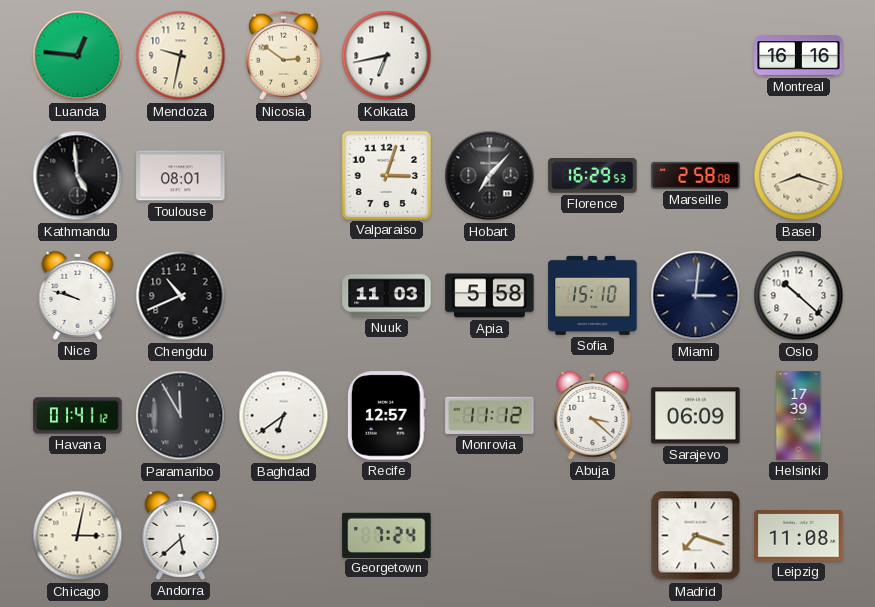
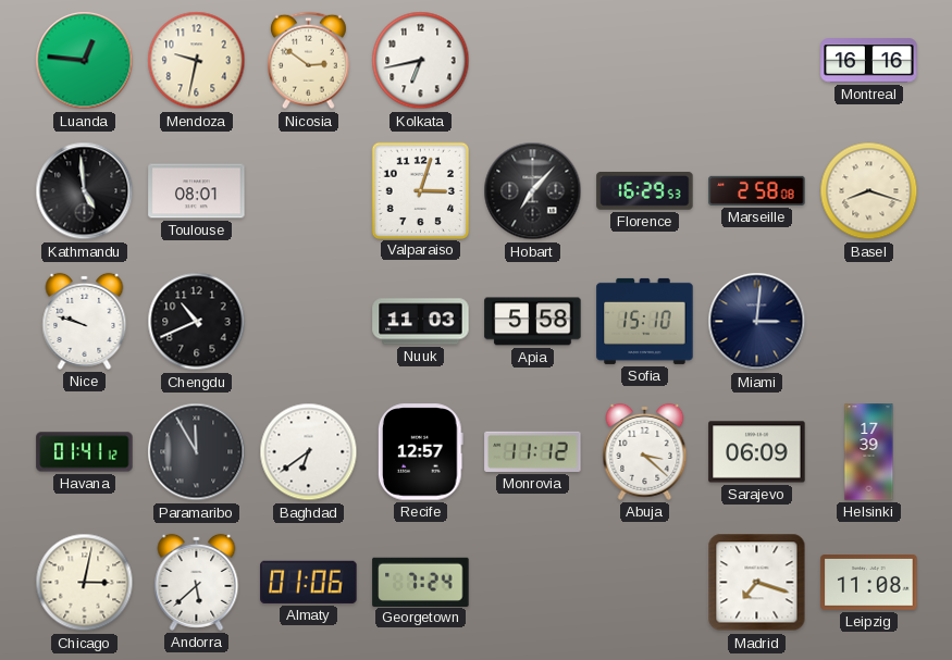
Oslo: 10:22 -> none
Almaty: none -> 01:06
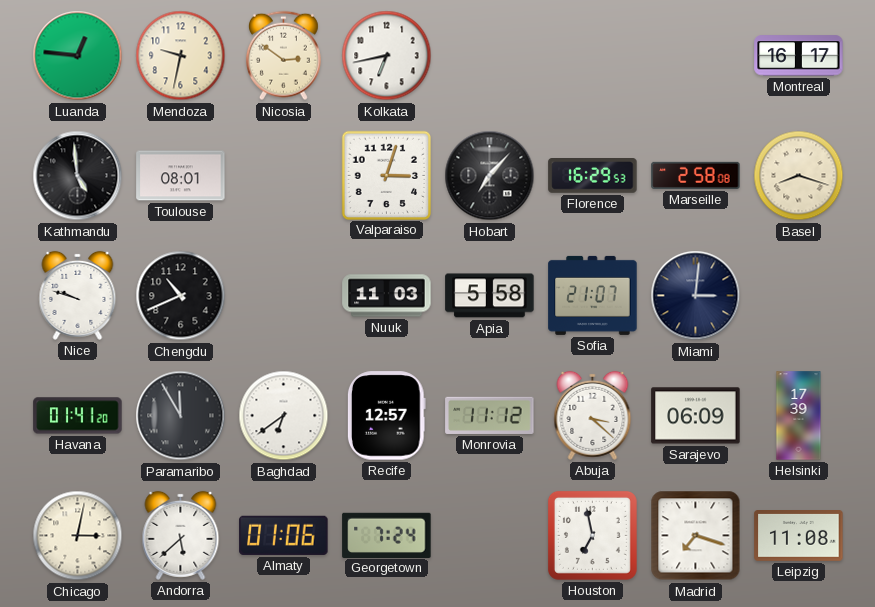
Montreal: 16:16 -> 16:17
Sofia: 15:10 -> 21:07
Havana: 01:41:12 -> 01:41:20
Houston: none -> 6:58
